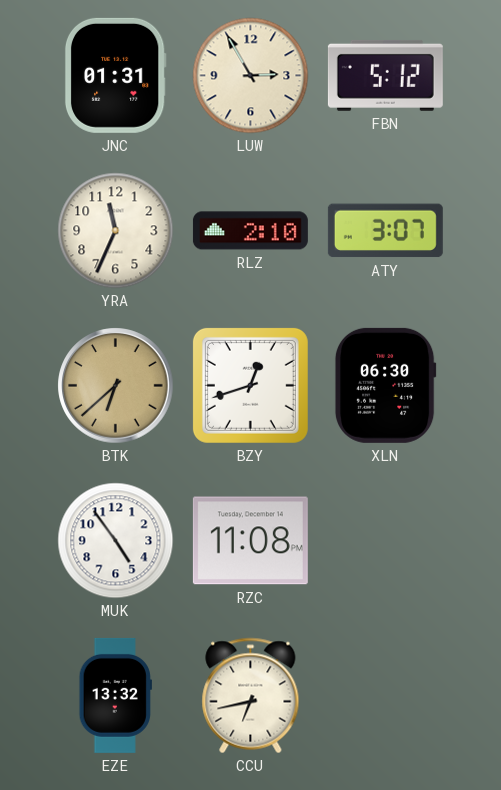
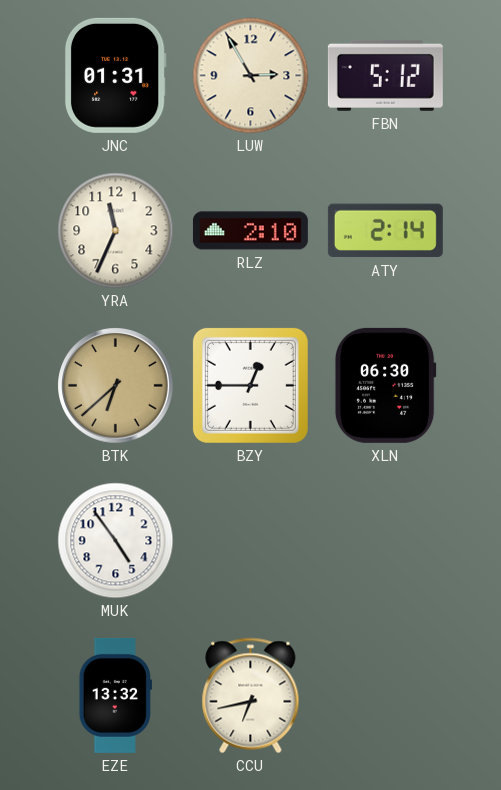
ATY: 3:07 -> 2:14
BZY: 12:42 -> 12:45
RZC: 11:08 -> none
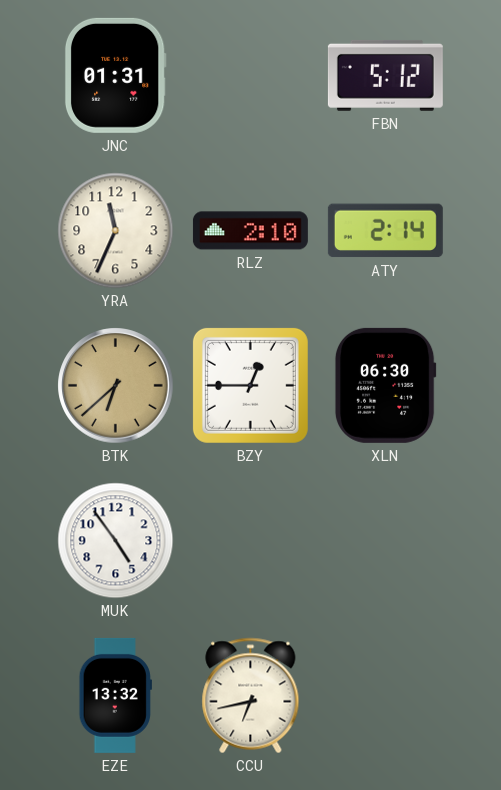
LUW: 2:55 -> none
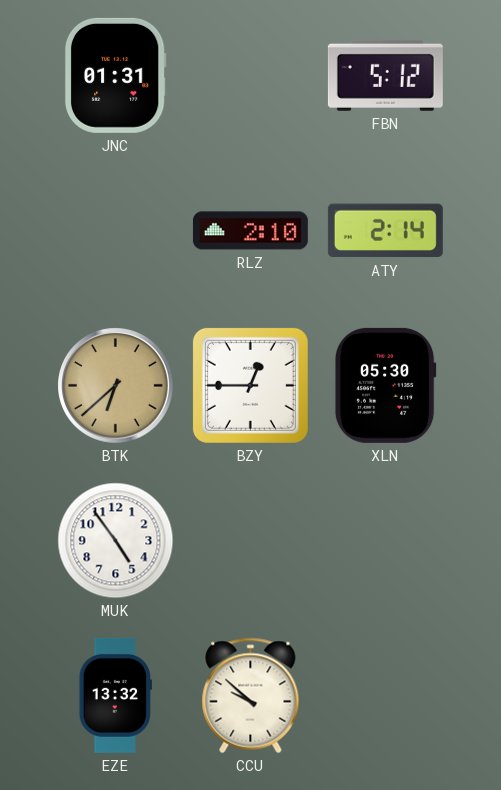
YRA: 11:34 -> none
XLN: 06:30 -> 05:30
CCU: 6:43 -> 9:52
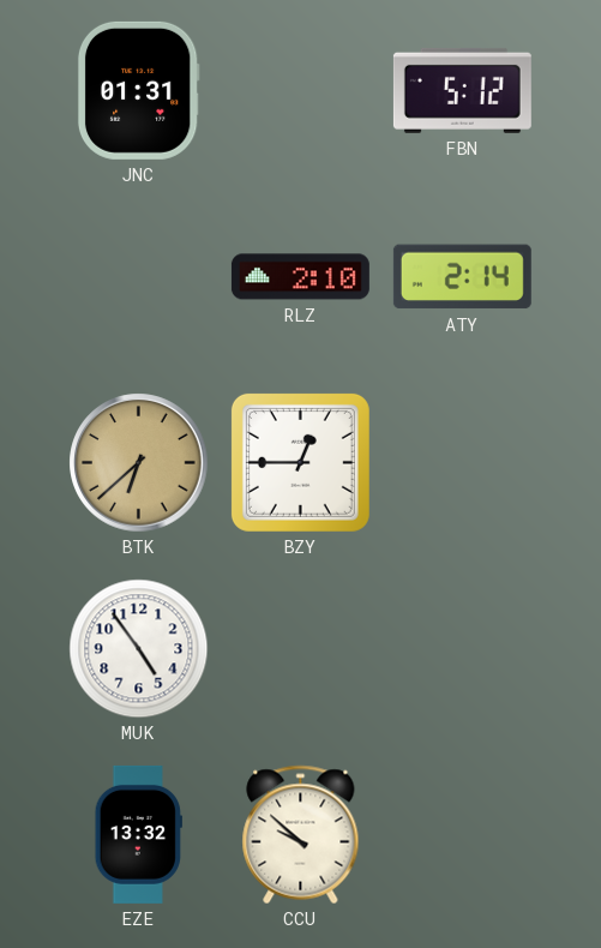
XLN: 05:30 -> none
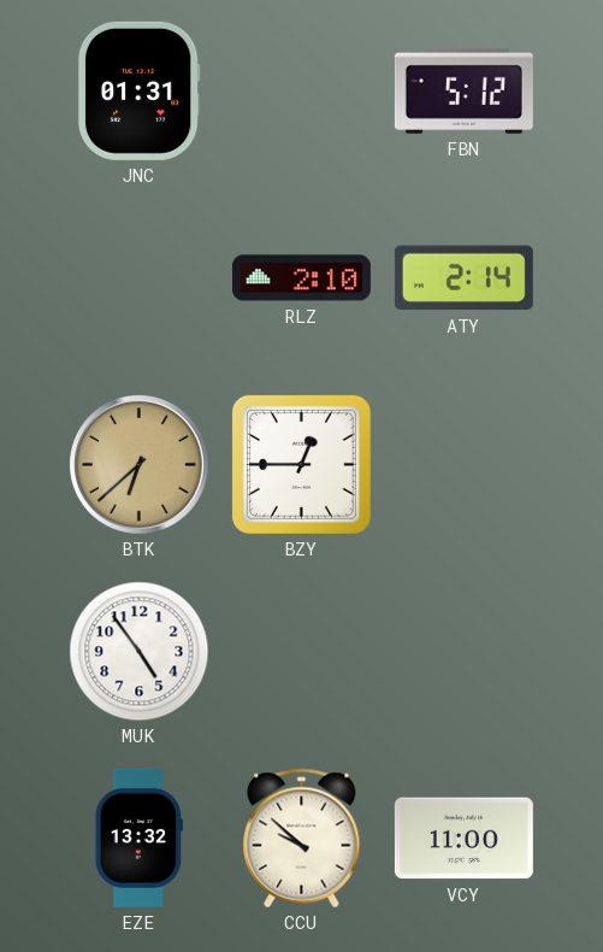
VCY: none -> 11:00
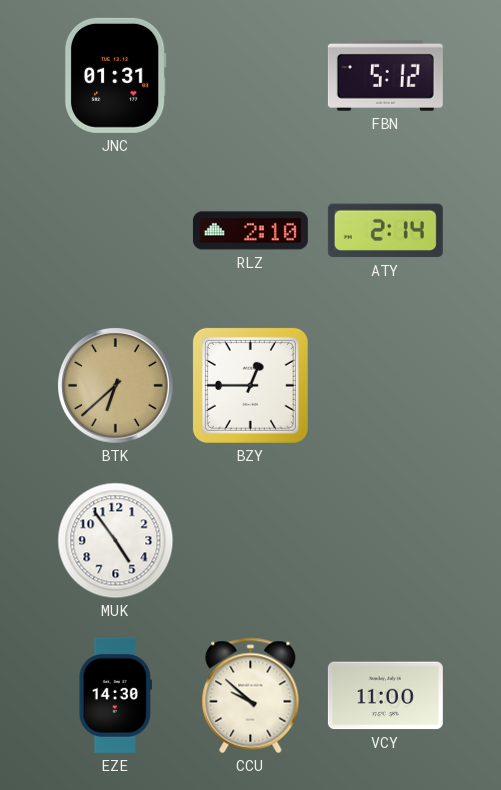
EZE: 13:32 -> 14:30
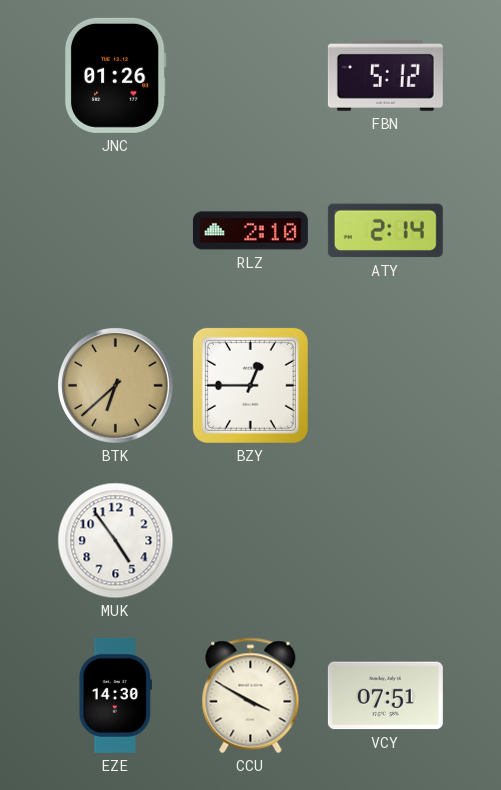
JNC: 01:31 -> 01:26
CCU: 9:52 -> 3:50
VCY: 11:00 -> 07:51
